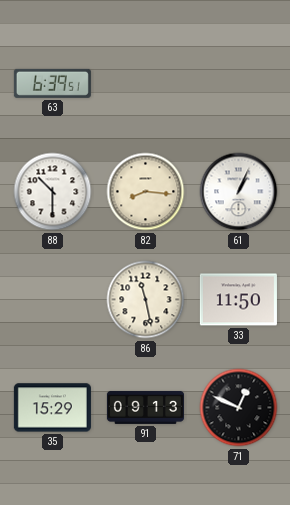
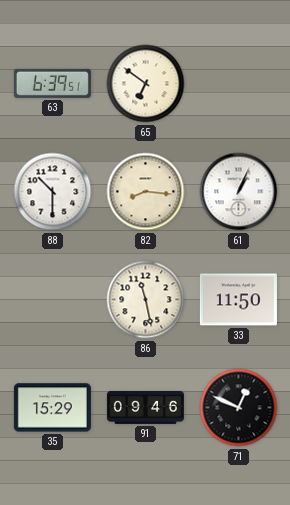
65: none -> 6:51
91: 09:13 -> 09:46
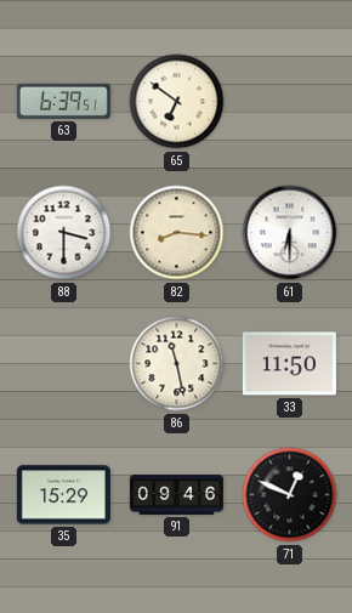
88: 10:30 -> 3:30
61: 1:04 -> 6:30
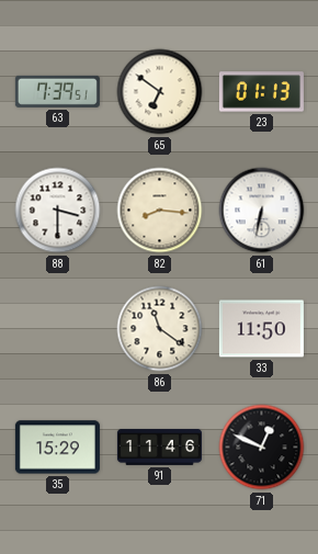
63: 6:39 -> 7:39
23: none -> 01:13
61: 6:30 -> 6:32
86: 11:28 -> 11:21
91: 09:46 -> 11:46
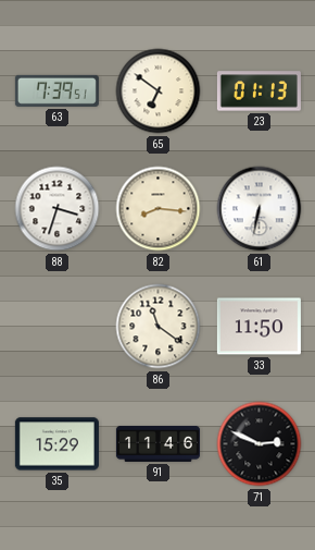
88: 3:30 -> 3:33
71: 12:49 -> 2:49
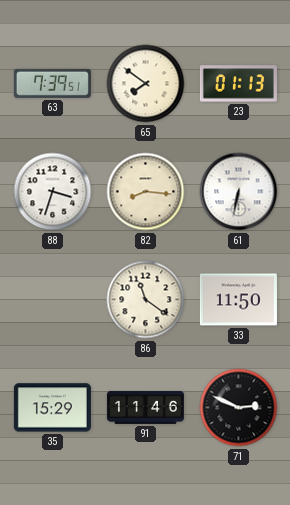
65: 6:51 -> 7:51
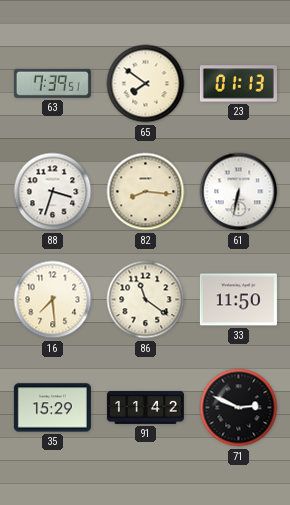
16: none -> 7:29
91: 11:46 -> 11:42
